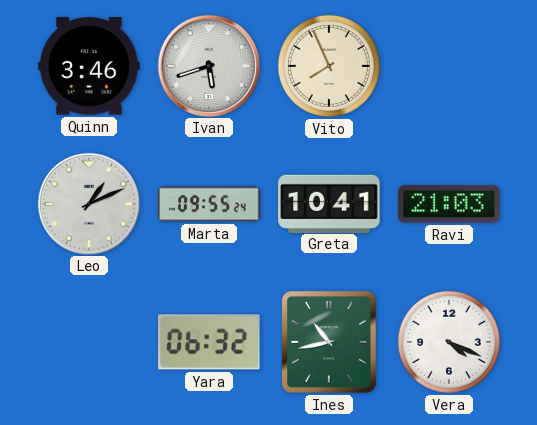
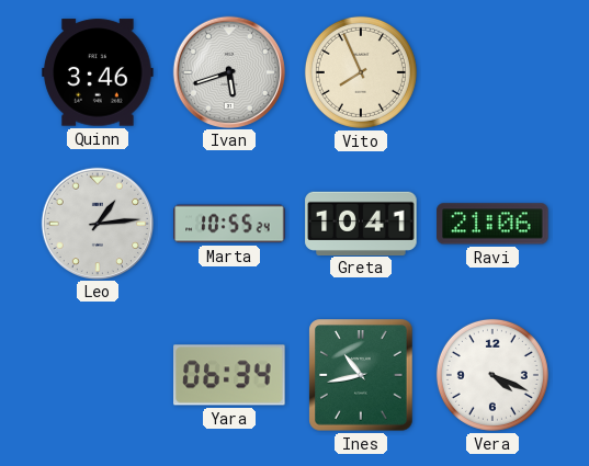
Leo: 1:11 -> 1:14
Marta: 09:55 -> 10:55
Ravi: 21:03 -> 21:06
Yara: 06:32 -> 06:34
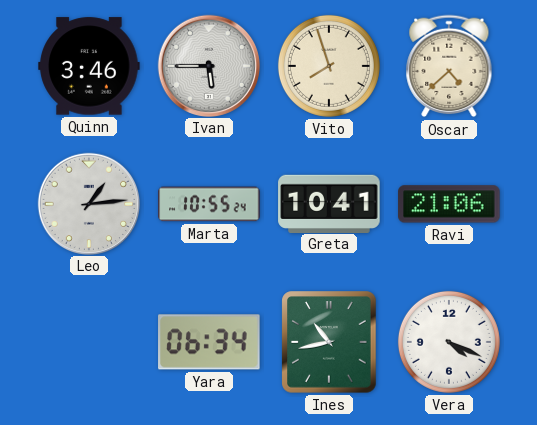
Ivan: 5:42 -> 5:45
Vito: 7:56 -> 7:57
Oscar: none -> 4:38
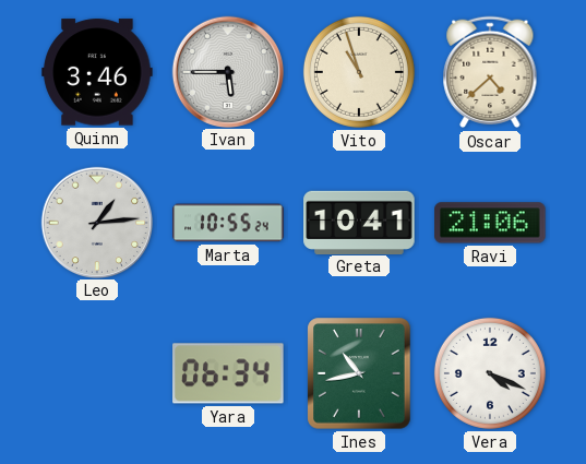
Vito: 7:57 -> 10:57
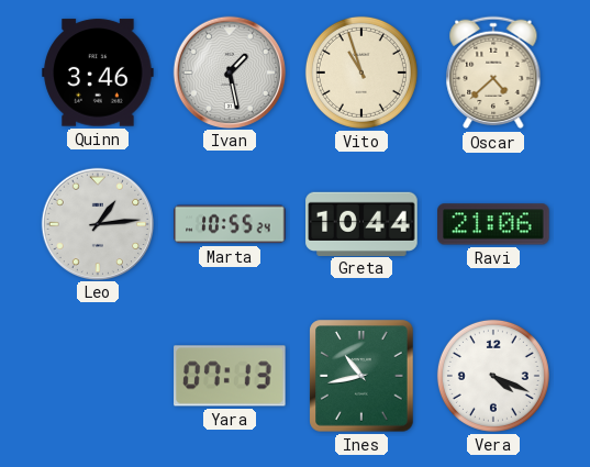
Ivan: 5:45 -> 1:28
Greta: 10:41 -> 10:44
Yara: 06:34 -> 07:13
